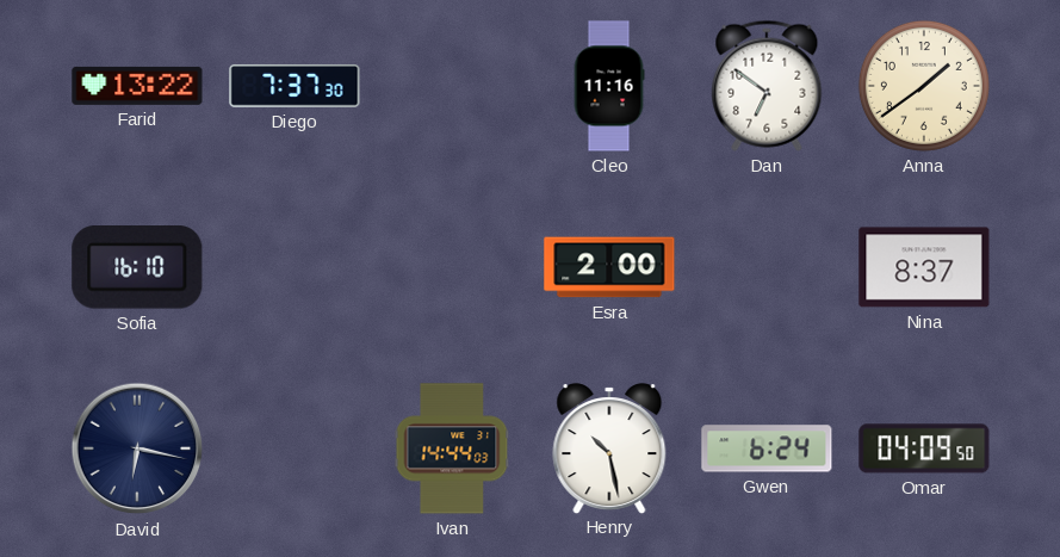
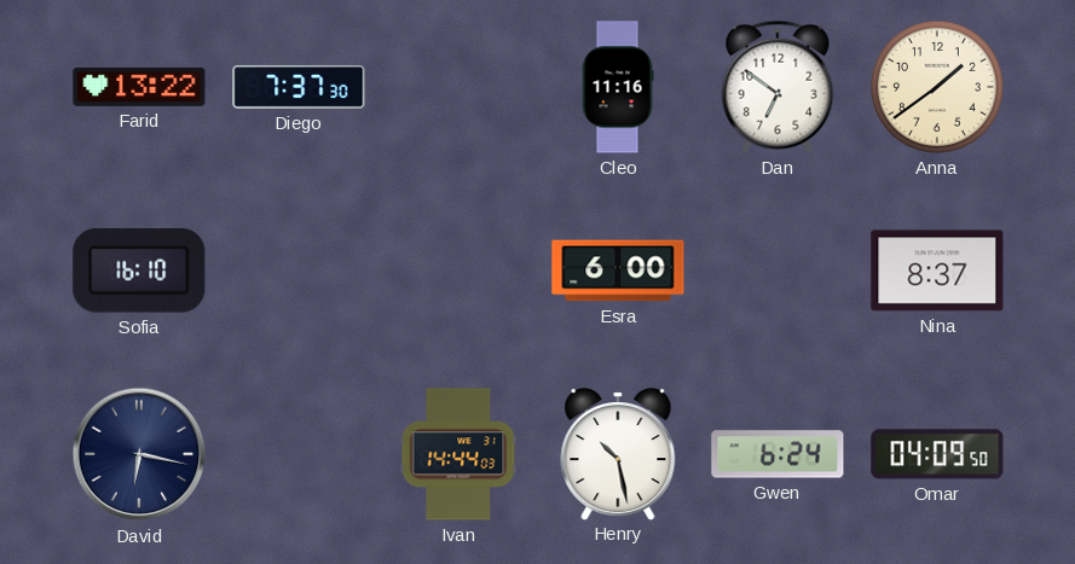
Esra: 2:00 -> 6:00
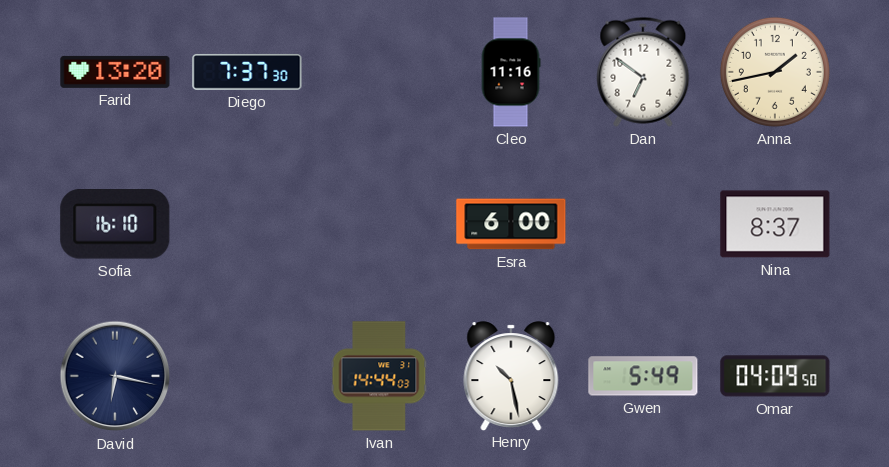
Farid: 13:22 -> 13:20
Anna: 1:39 -> 1:43
Gwen: 6:24 -> 5:49
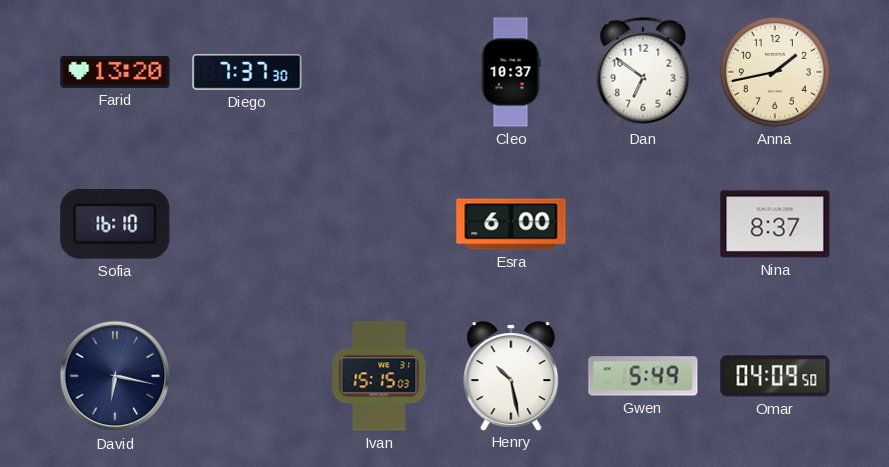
Cleo: 11:16 -> 10:37
Ivan: 14:44 -> 15:15
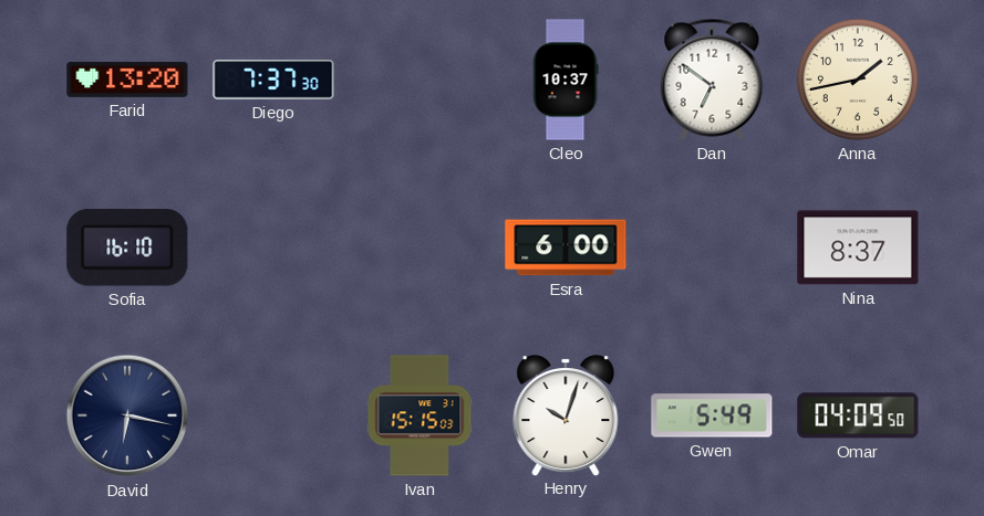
Henry: 10:28 -> 10:03
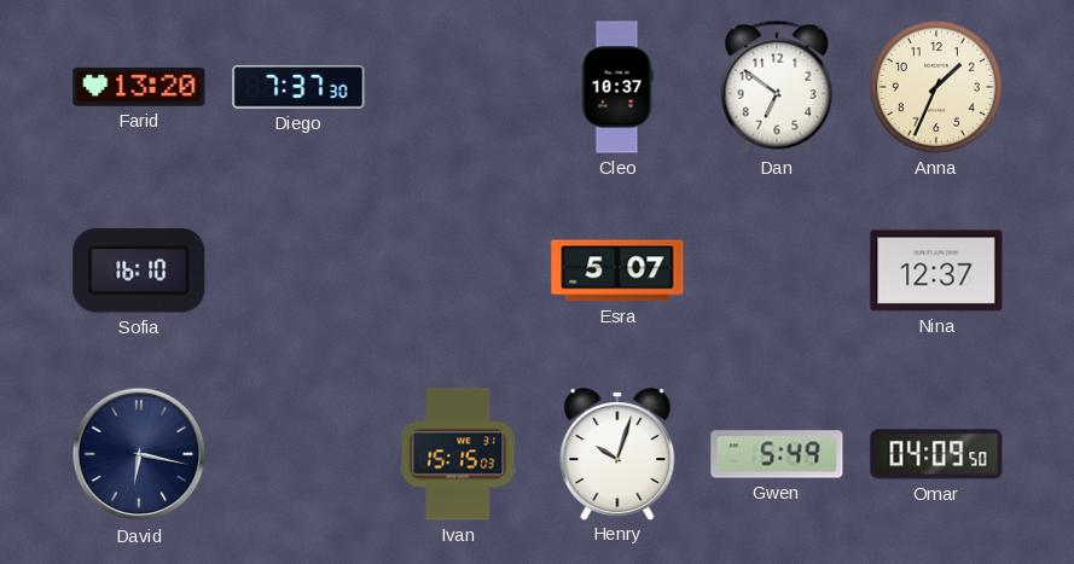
Anna: 1:43 -> 1:34
Esra: 6:00 -> 5:07
Nina: 8:37 -> 12:37
